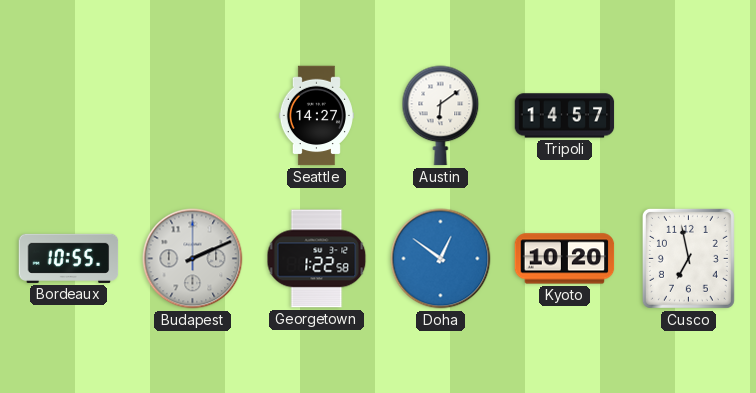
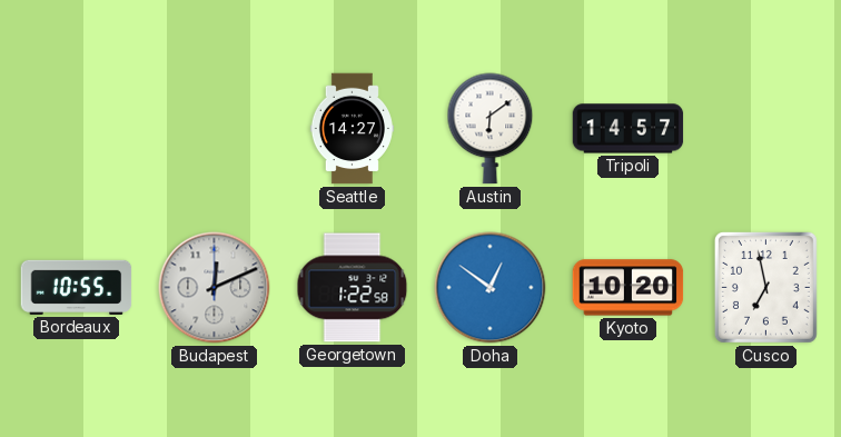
Budapest: 2:11 -> 12:11
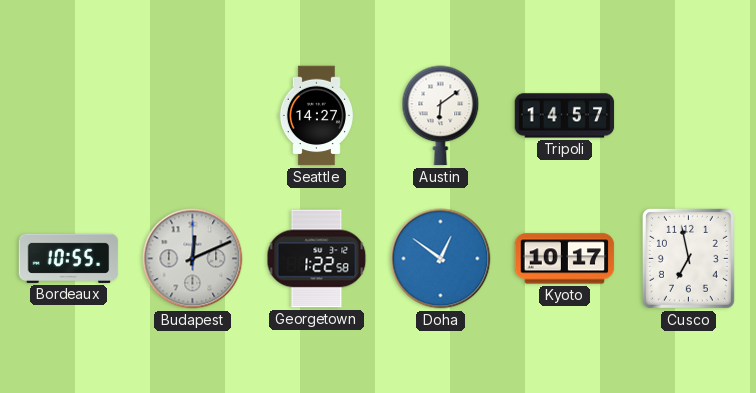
Kyoto: 10:20 -> 10:17
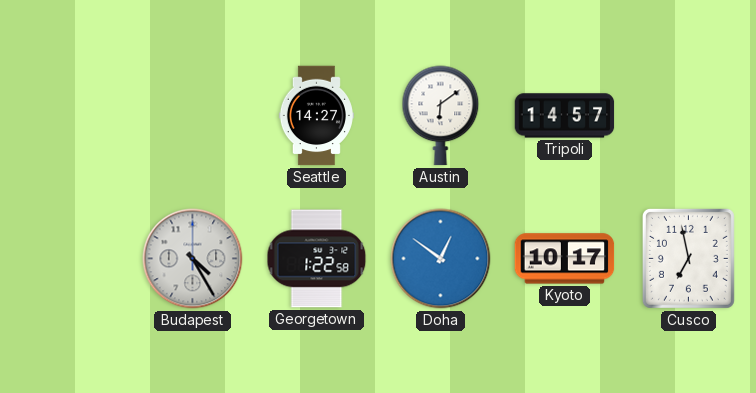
Bordeaux: 10:55 -> none
Budapest: 12:11 -> 4:25
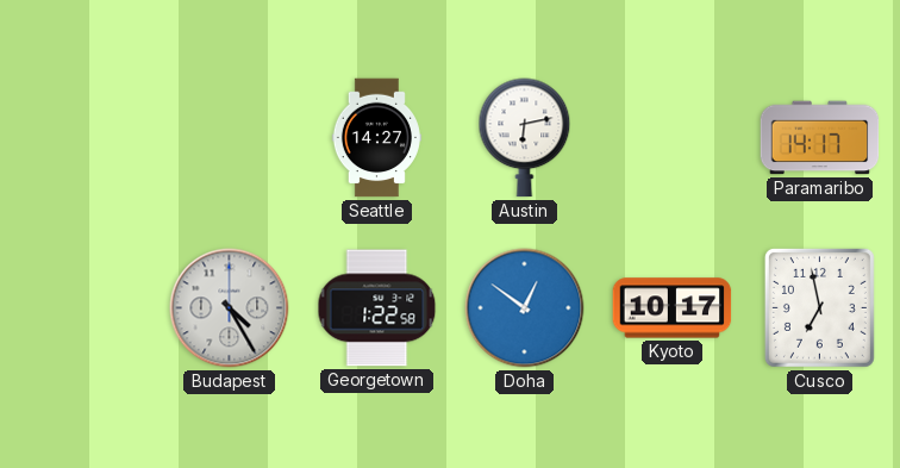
Austin: 6:09 -> 6:13
Tripoli: 14:57 -> none
Paramaribo: none -> 14:17
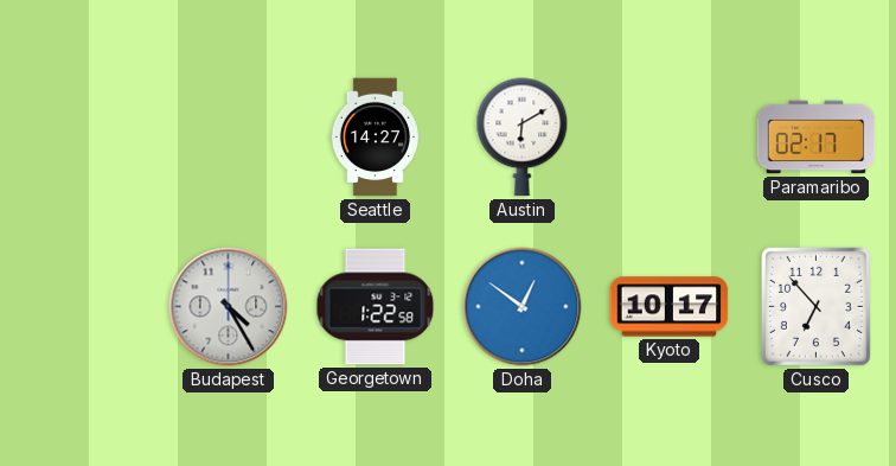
Austin: 6:13 -> 6:10
Paramaribo: 14:17 -> 02:17
Cusco: 6:58 -> 6:53
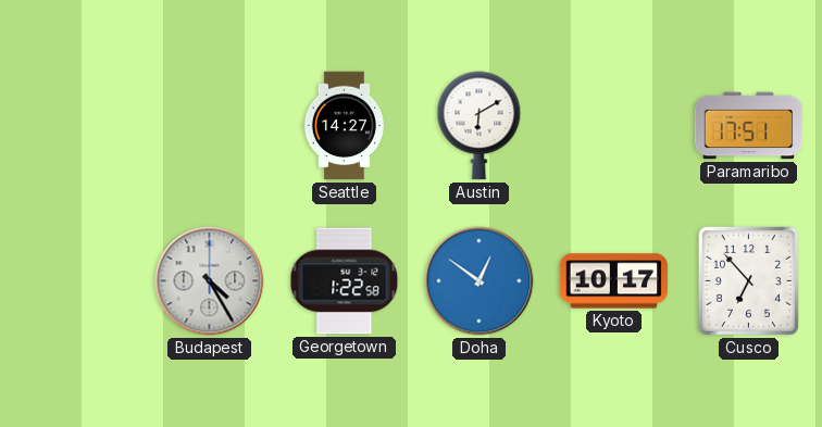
Paramaribo: 02:17 -> 17:51
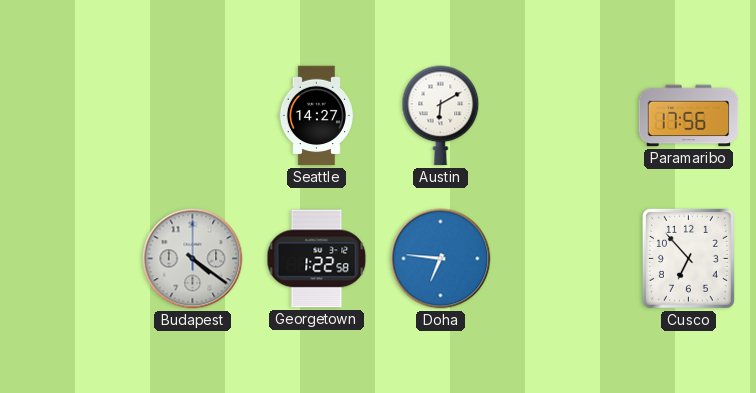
Paramaribo: 17:51 -> 17:56
Budapest: 4:25 -> 4:21
Doha: 12:51 -> 6:46
Kyoto: 10:17 -> none
